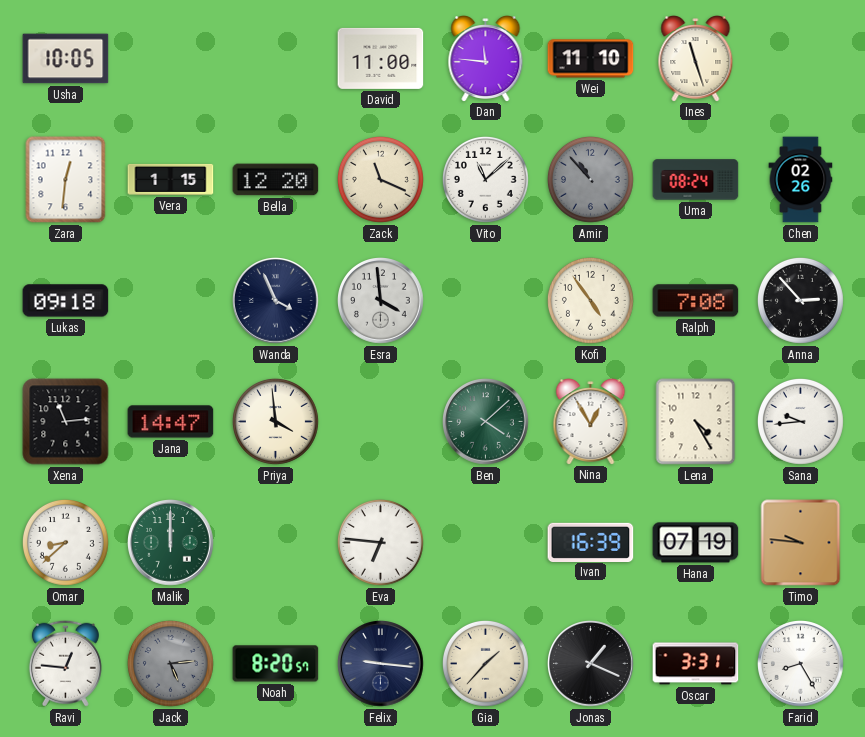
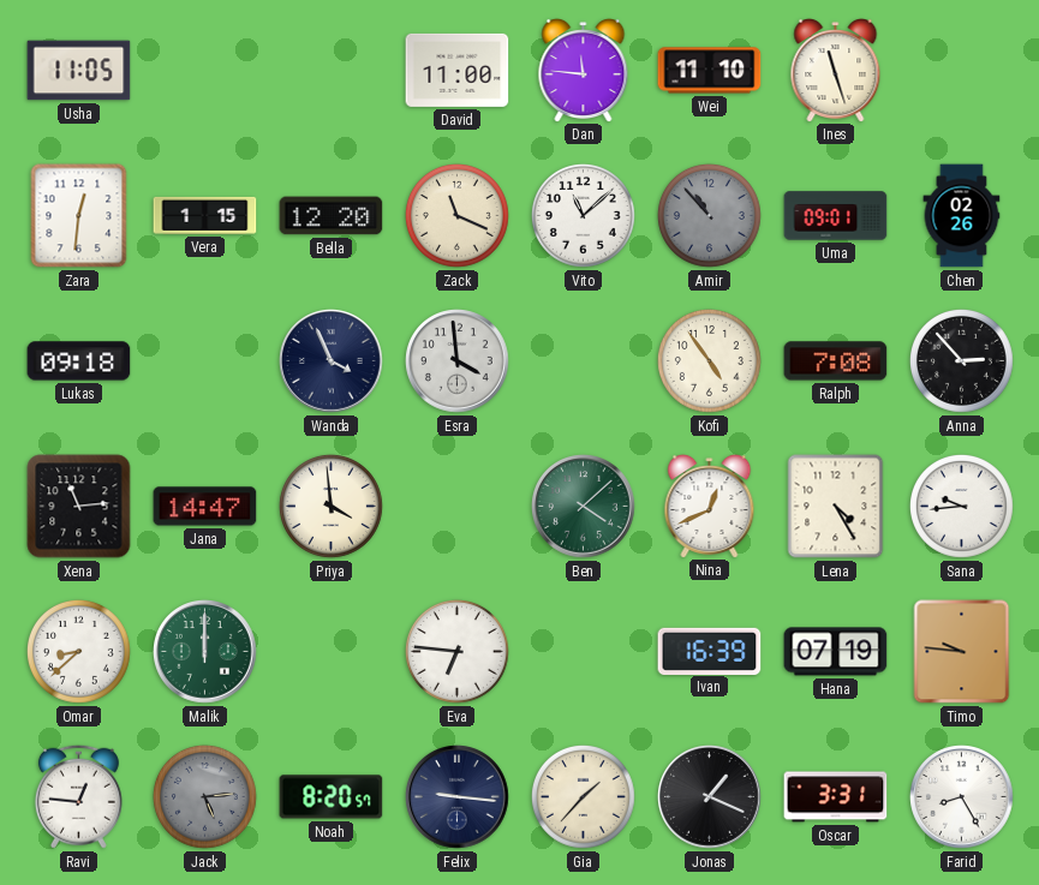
Usha: 10:05 -> 11:05
Uma: 08:24 -> 09:01
Nina: 12:55 -> 12:41
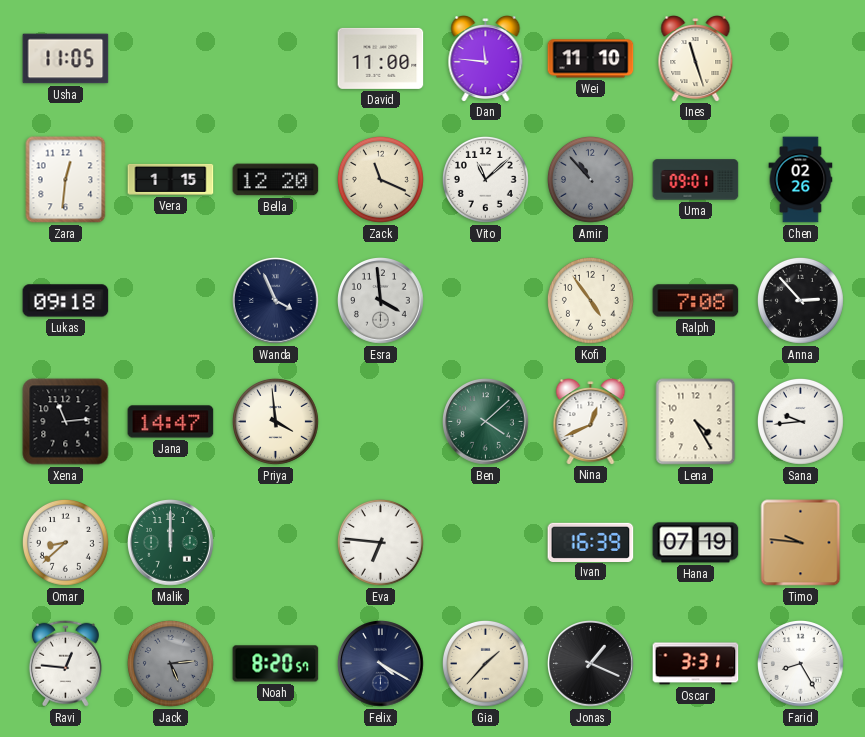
Felix: 9:16 -> 4:20
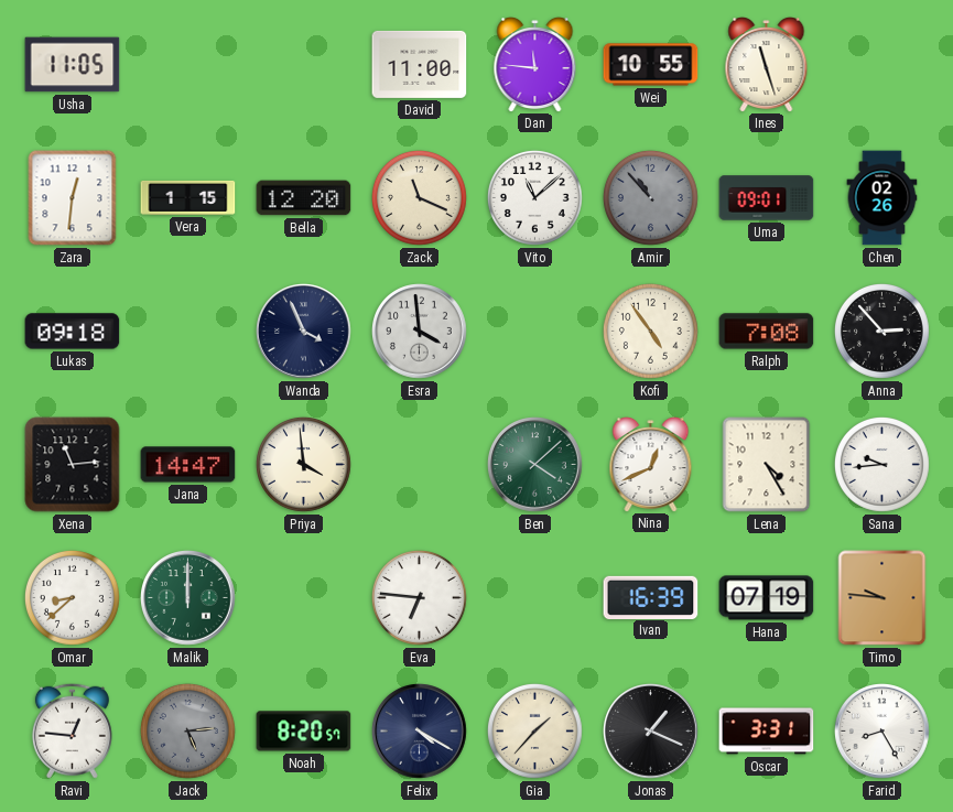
Wei: 11:10 -> 10:55
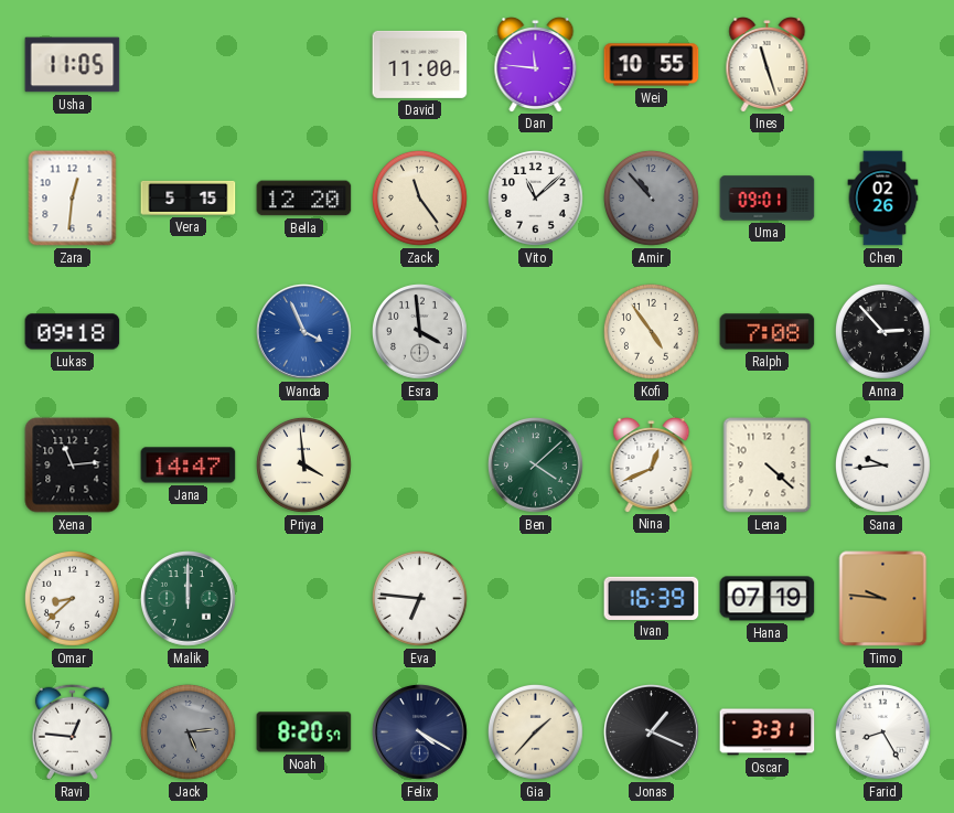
Vera: 1:15 -> 5:15
Zack: 11:19 -> 11:24
Wanda dial: navy -> blue
Lena: 4:25 -> 4:22
